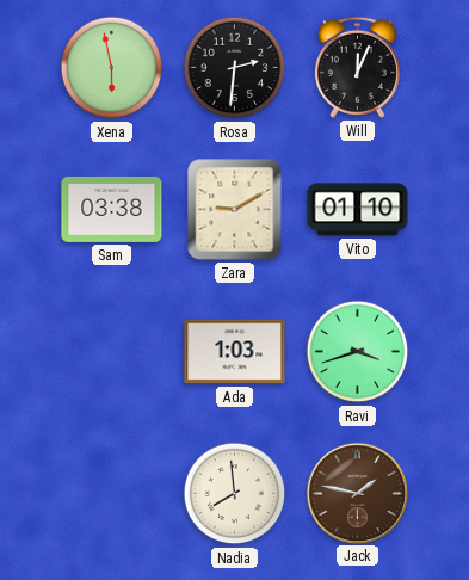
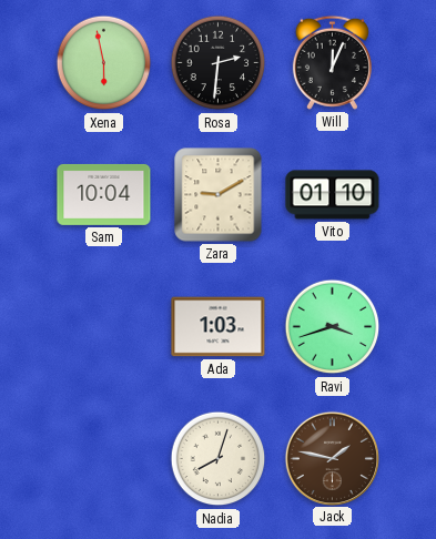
Sam: 03:38 -> 10:04
Nadia: 7:59 -> 8:03
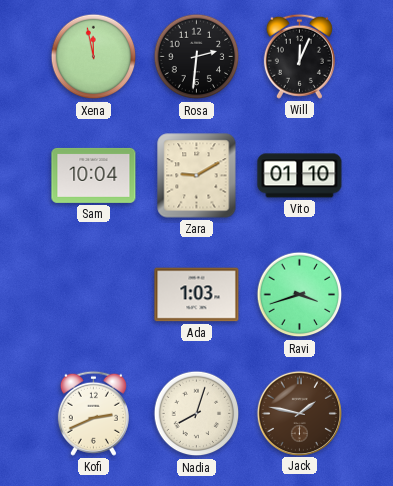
Xena: 5:58 -> 11:58
Kofi: none -> 2:41
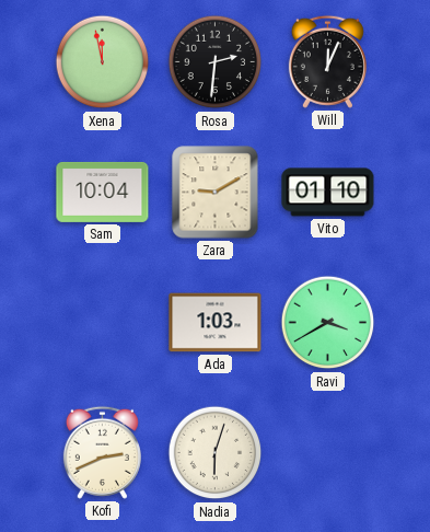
Ravi: 3:42 -> 3:40
Nadia: 8:03 -> 6:03
Jack: 1:47 -> none
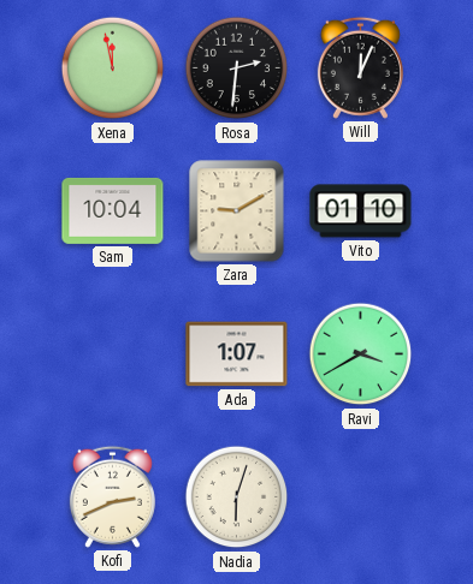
Ada: 1:03 -> 1:07
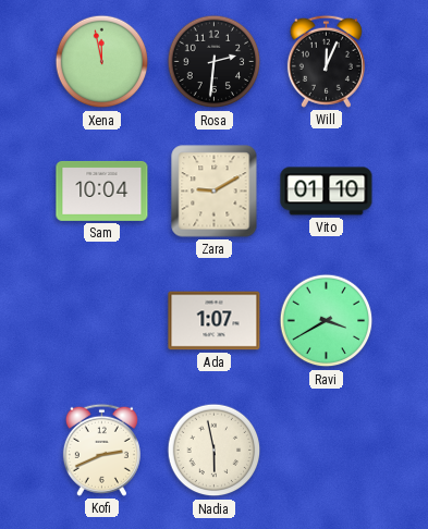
Nadia: 6:03 -> 5:58
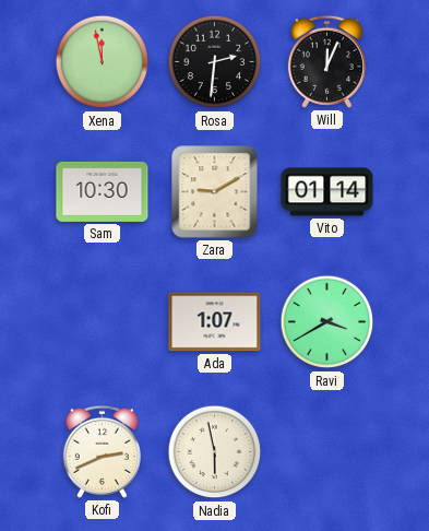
Sam: 10:04 -> 10:30
Vito: 01:10 -> 01:14
